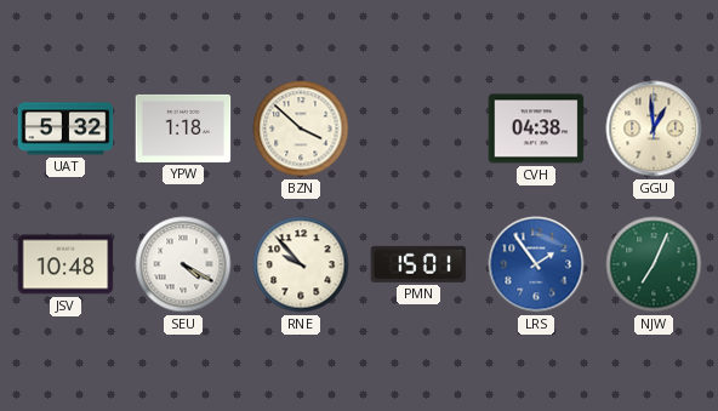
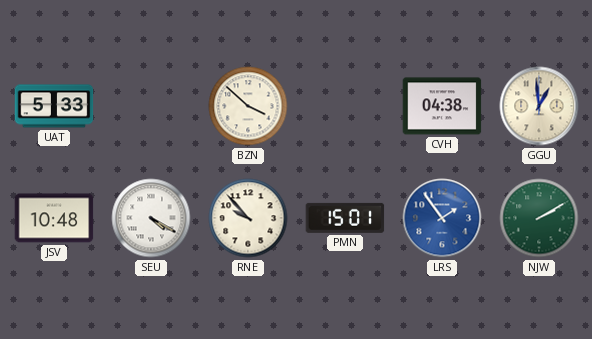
UAT: 5:32 -> 5:33
YPW: 1:18 -> none
NJW: 7:04 -> 2:10
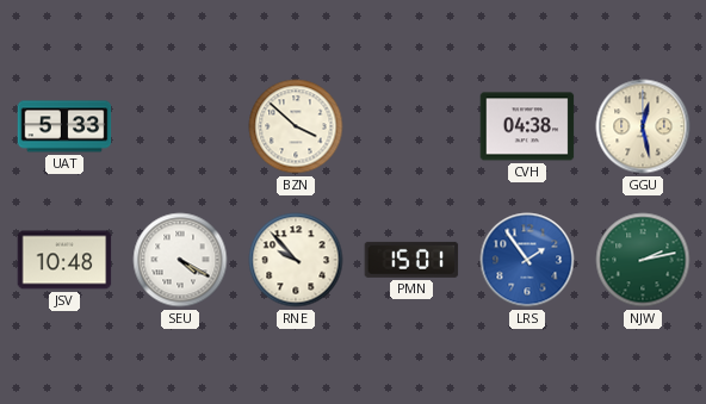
GGU: 12:59 -> 12:28
NJW: 2:10 -> 2:13
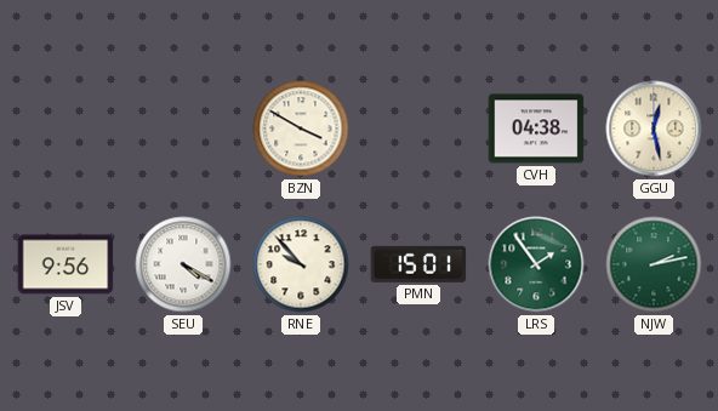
UAT: 5:33 -> none
BZN: 3:52 -> 3:50
JSV: 10:48 -> 9:56
LRS dial: blue -> green
